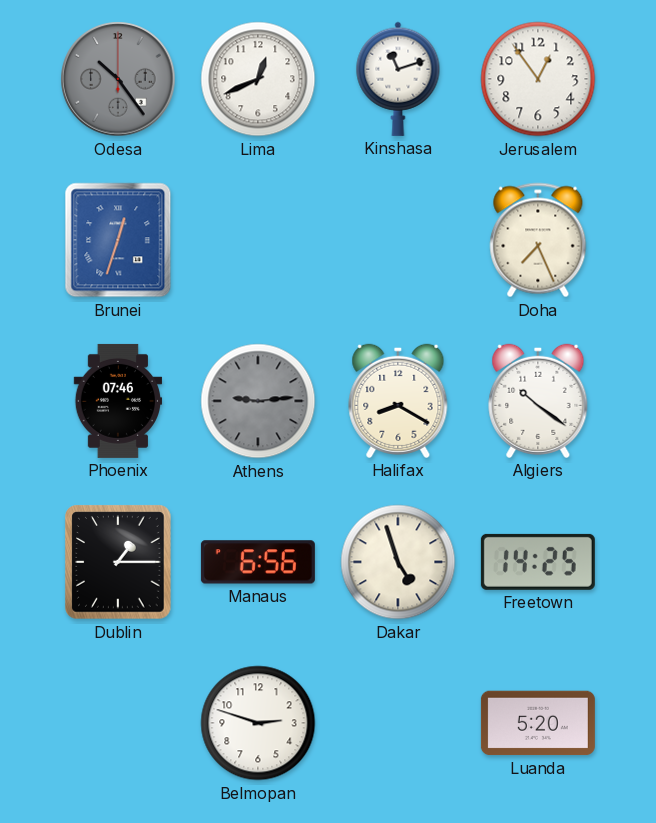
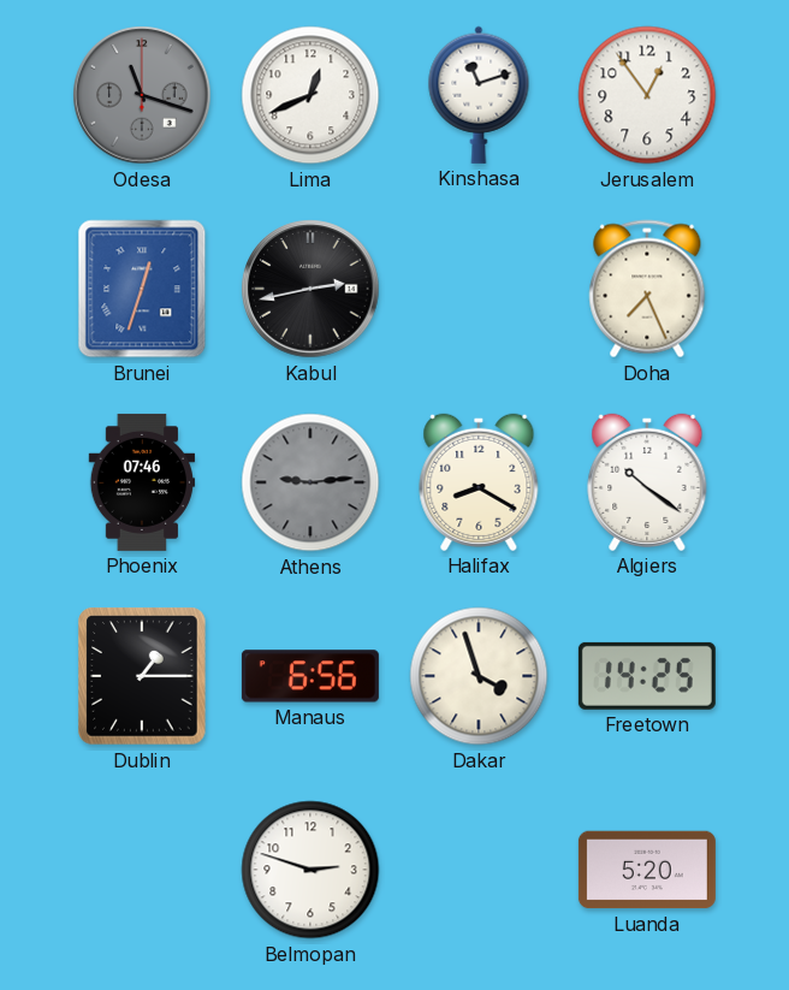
Odesa: 10:24 -> 11:18
Kabul: none -> 2:43
Dakar: 4:57 -> 3:57
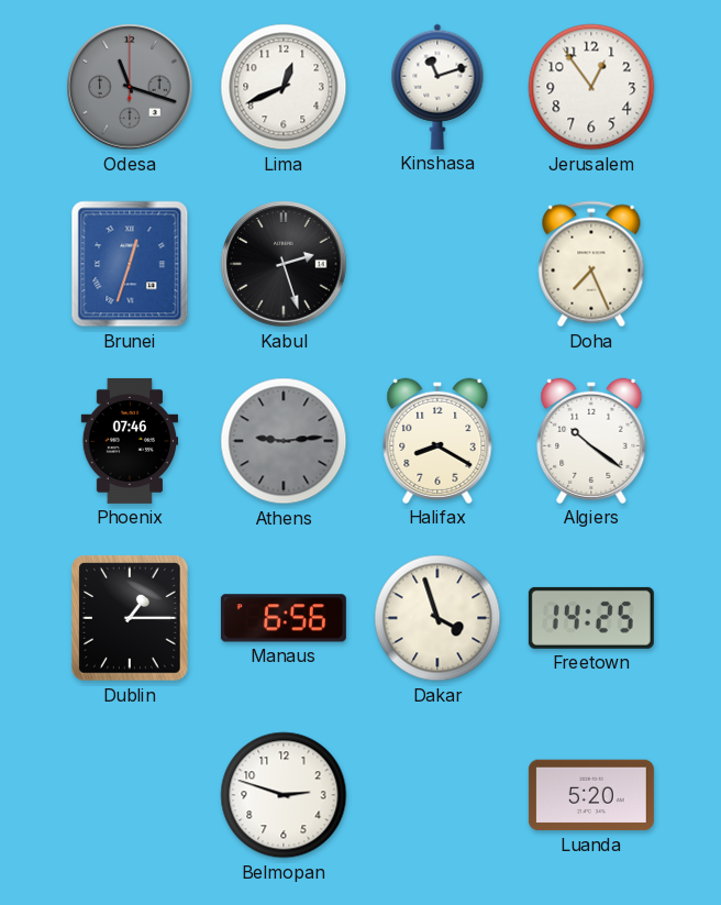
Kabul: 2:43 -> 2:27
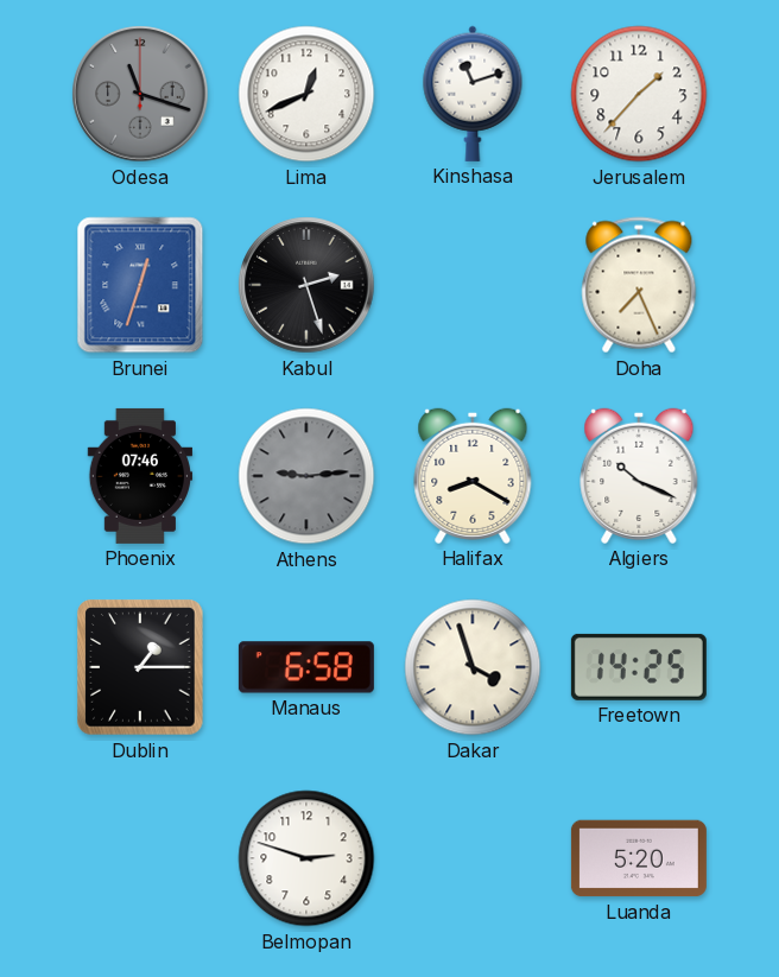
Jerusalem: 12:54 -> 1:37
Algiers: 10:21 -> 10:19
Manaus: 6:56 -> 6:58
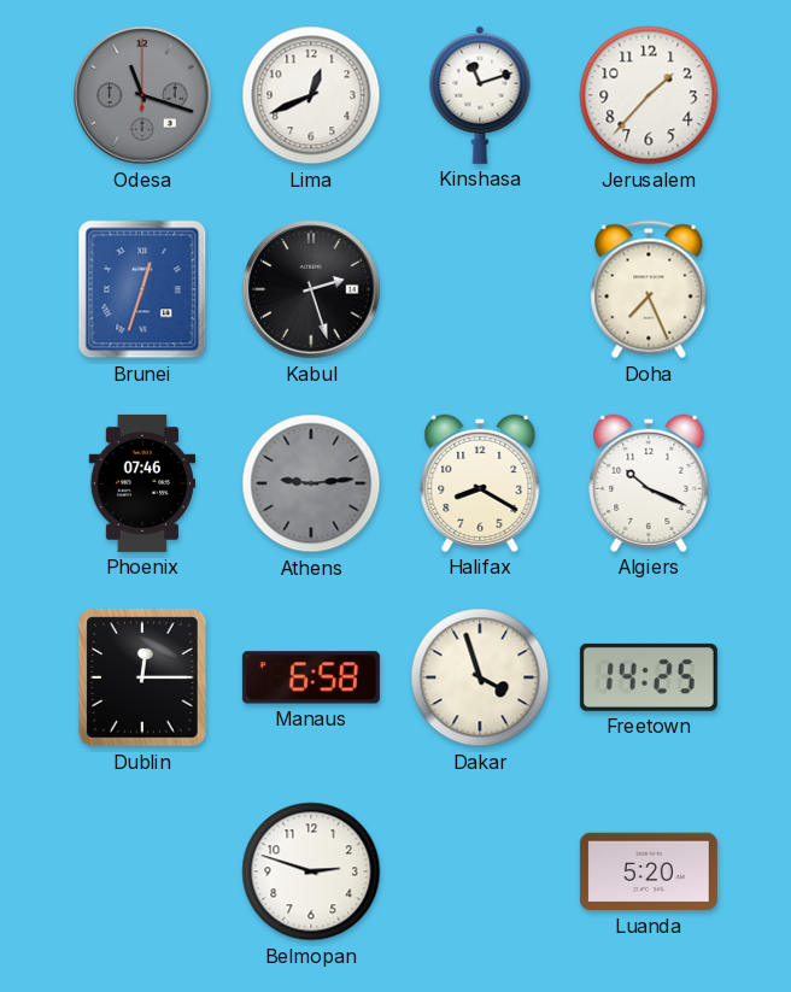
Dublin: 1:15 -> 12:15
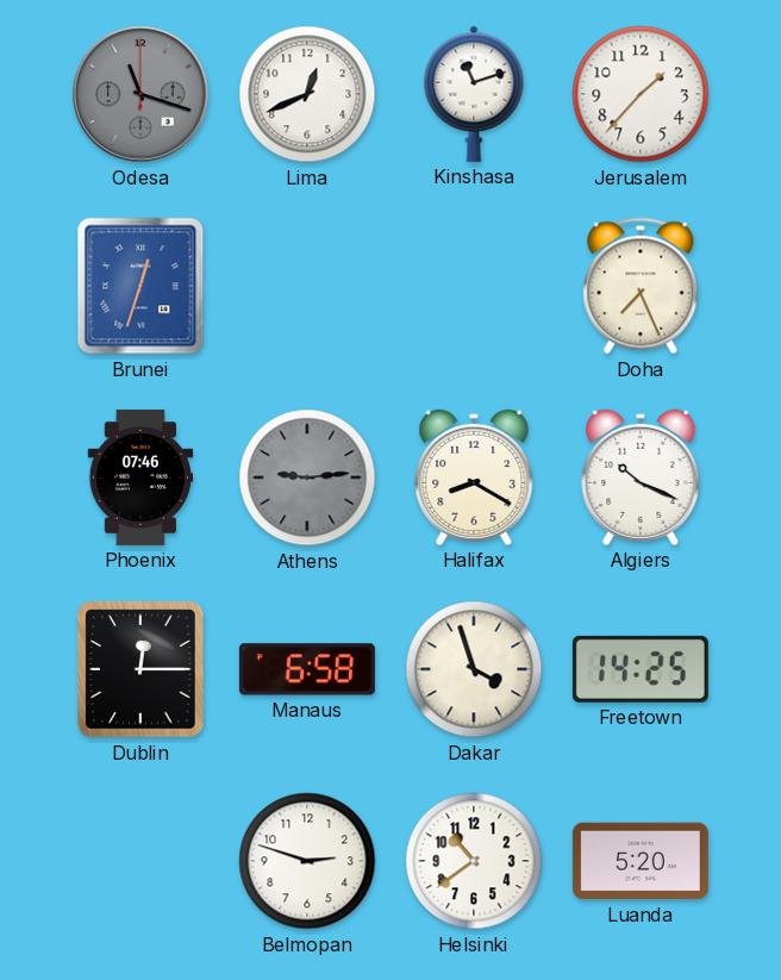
Kabul: 2:27 -> none
Helsinki: none -> 10:39
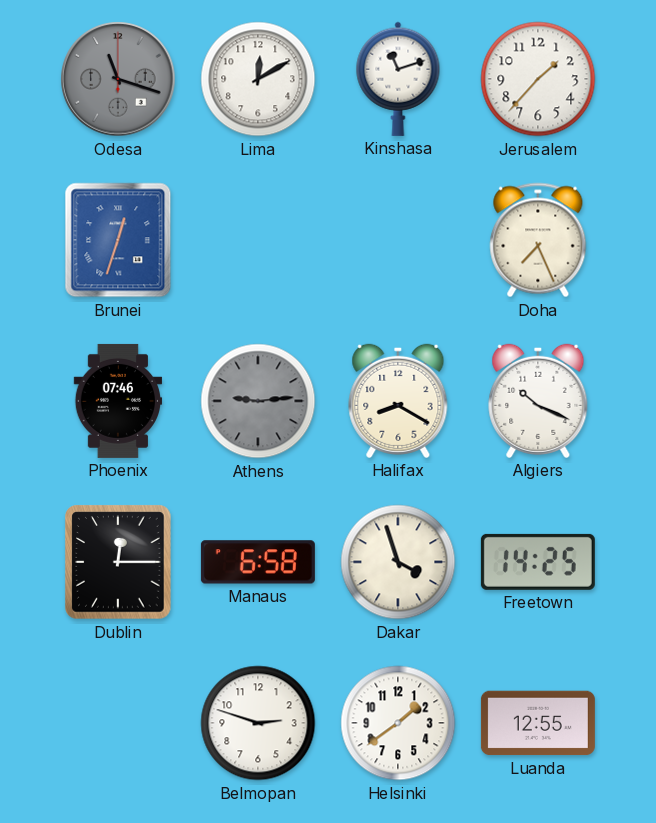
Lima: 12:41 -> 12:10
Helsinki: 10:39 -> 1:39
Luanda: 5:20 -> 12:55
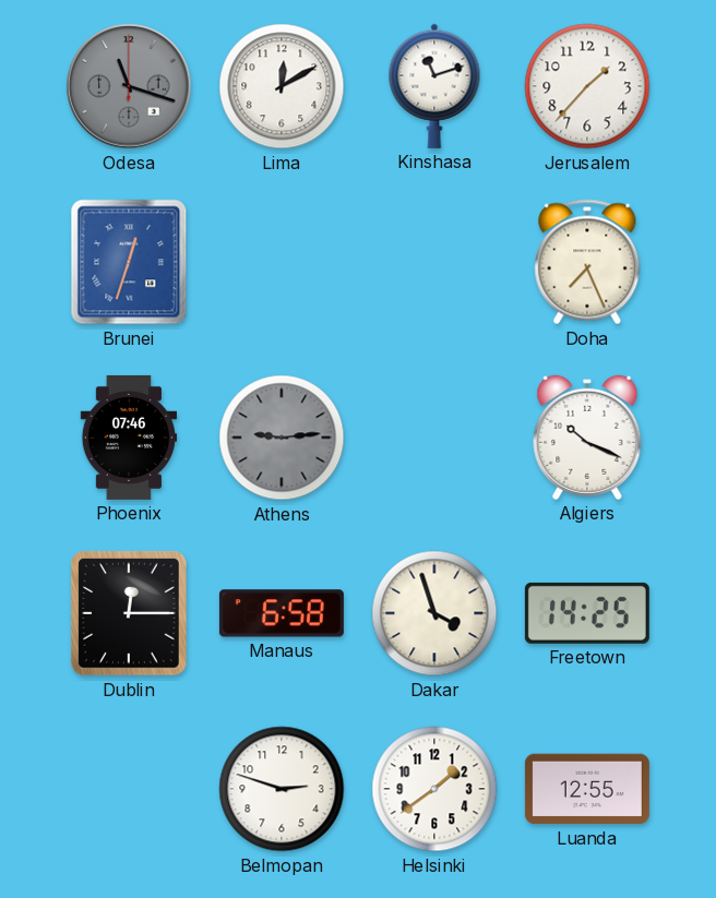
Halifax: 8:20 -> none
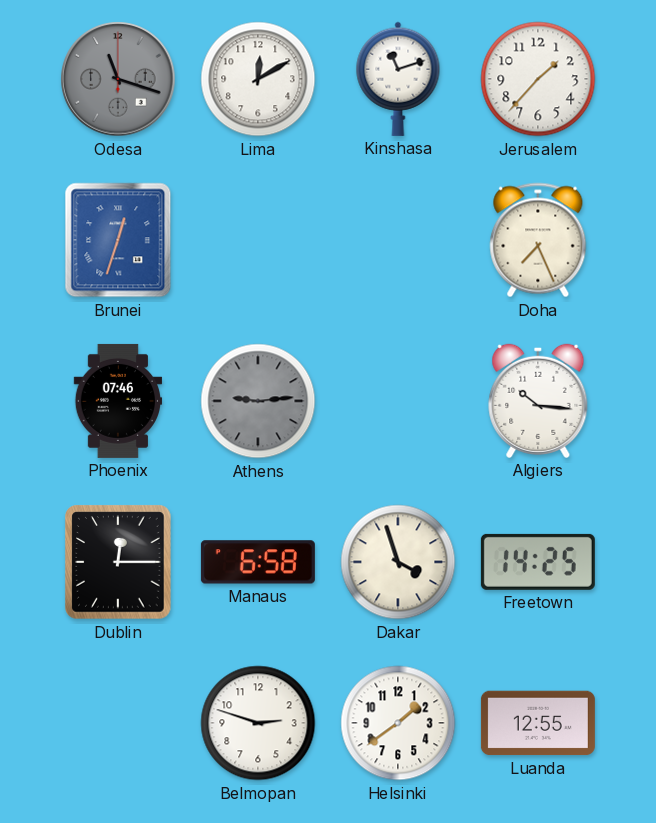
Algiers: 10:19 -> 10:16
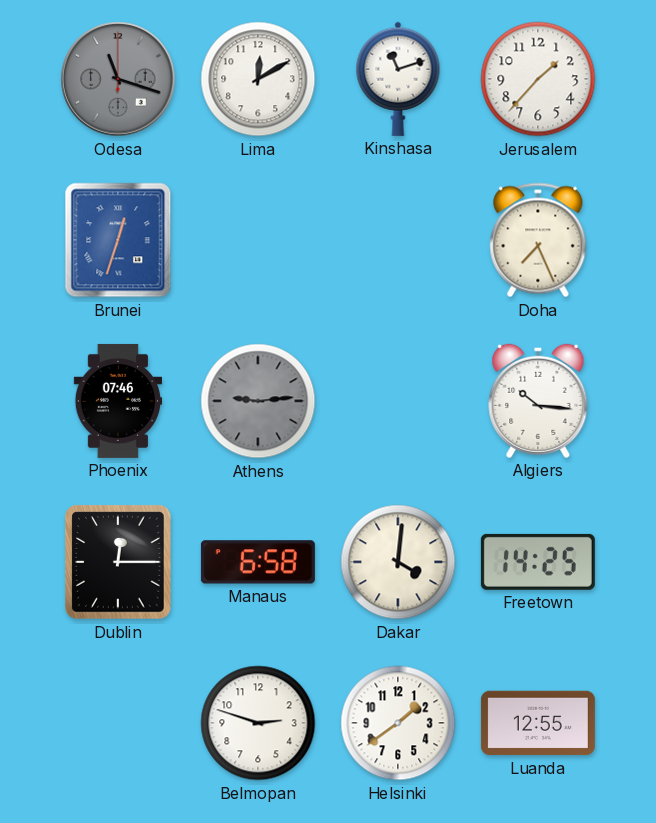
Dakar: 3:57 -> 4:01
